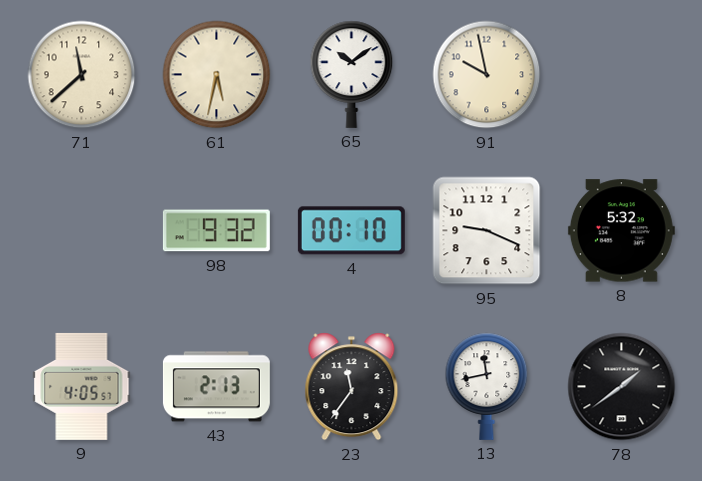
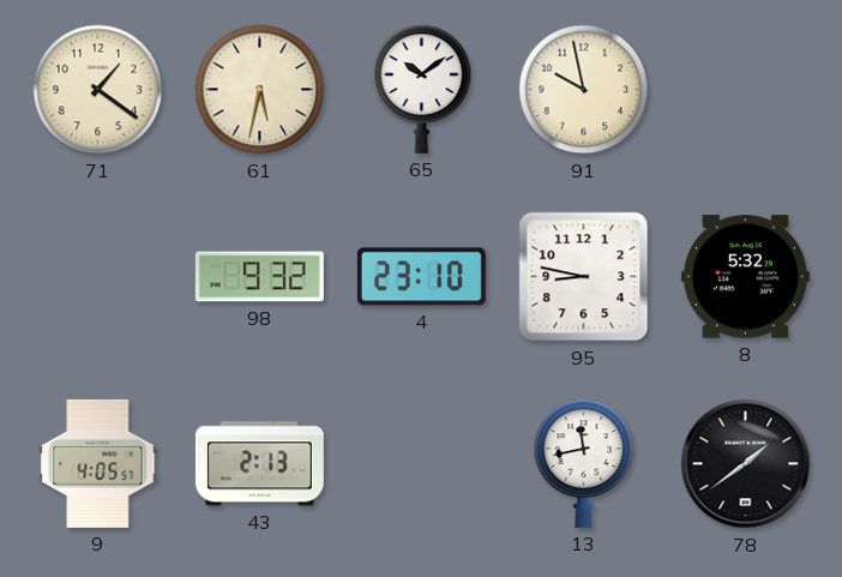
71: 11:38 -> 1:21
4: 00:10 -> 23:10
95: 9:19 -> 8:47
23: 11:36 -> none
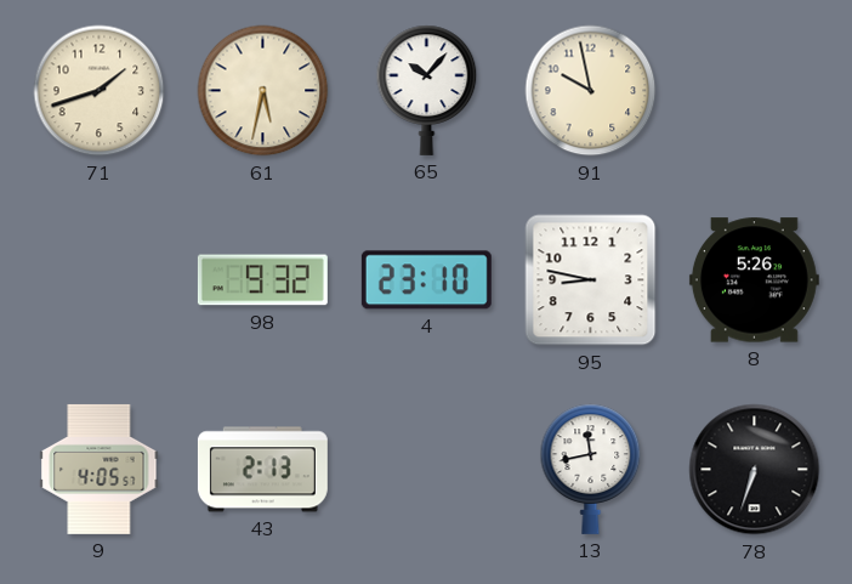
71: 1:21 -> 1:42
65: 10:09 -> 10:07
8: 5:32 -> 5:26
78: 1:39 -> 6:33
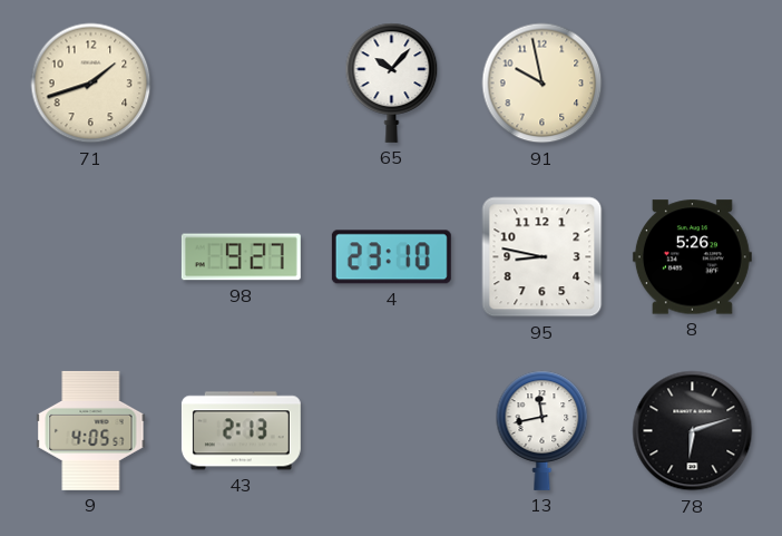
61: 5:32 -> none
98: 9:32 -> 9:27
78: 6:33 -> 6:12
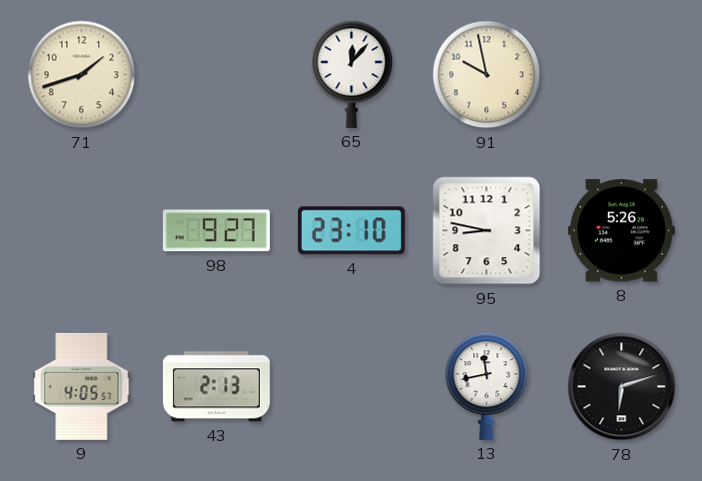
65: 10:07 -> 12:07
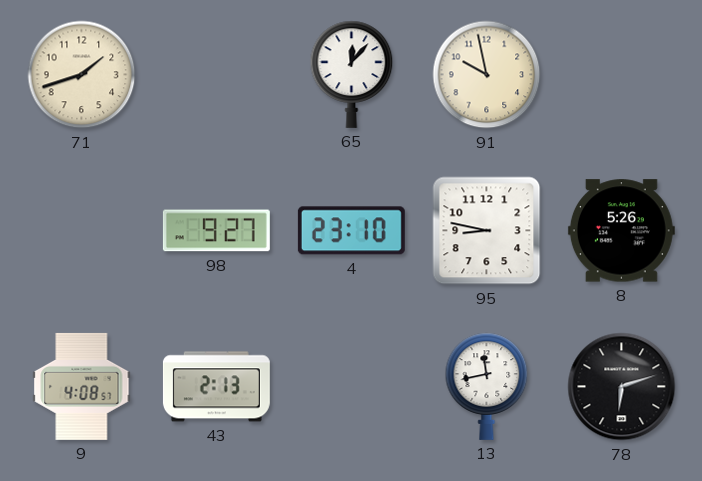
9: 4:05 -> 4:08
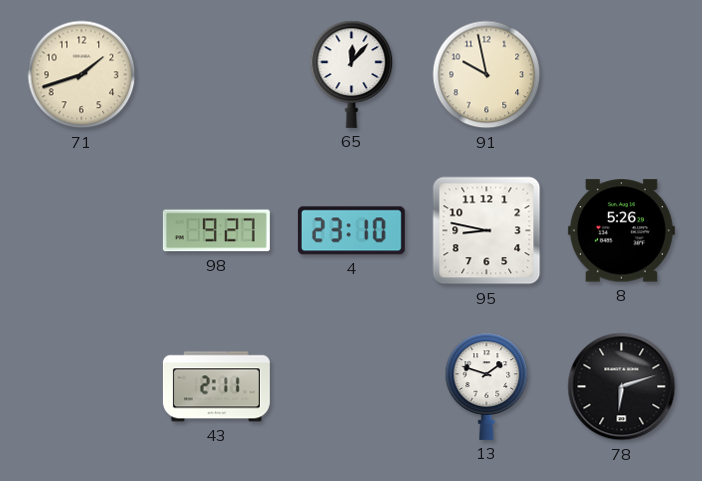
9: 4:08 -> none
43: 2:13 -> 2:11
13: 11:43 -> 1:48
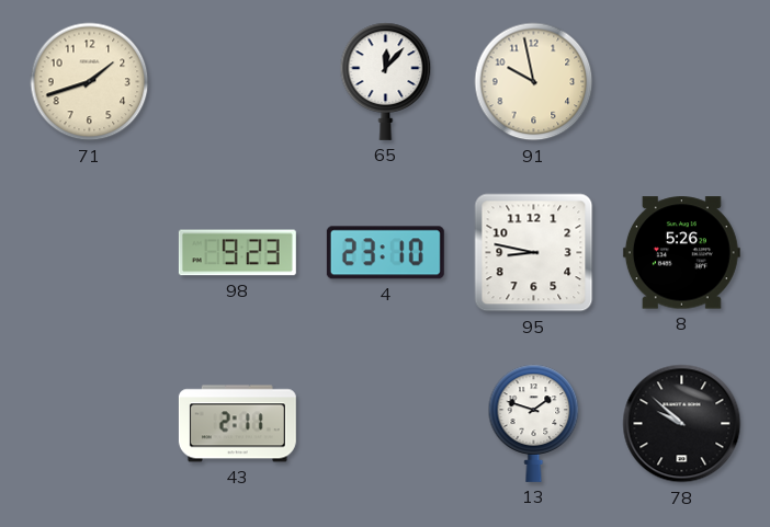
98: 9:27 -> 9:23
78: 6:12 -> 9:52
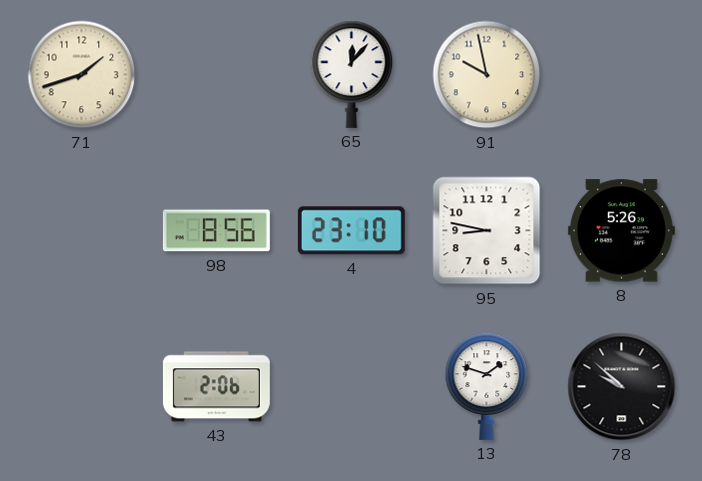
98: 9:23 -> 8:56
43: 2:11 -> 2:06
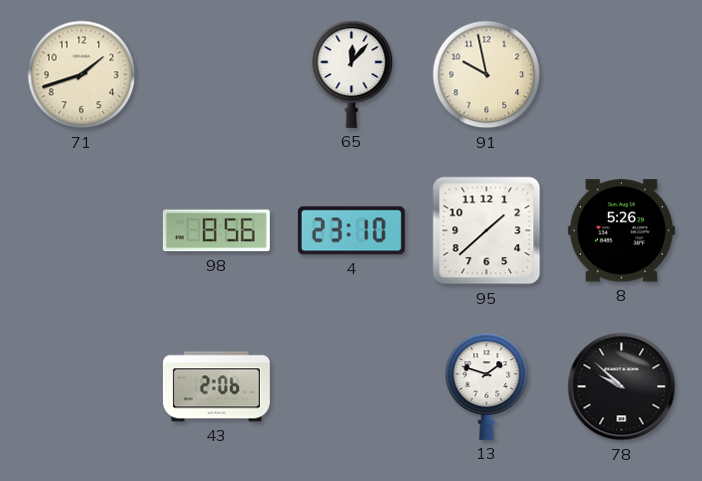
95: 8:47 -> 1:38
